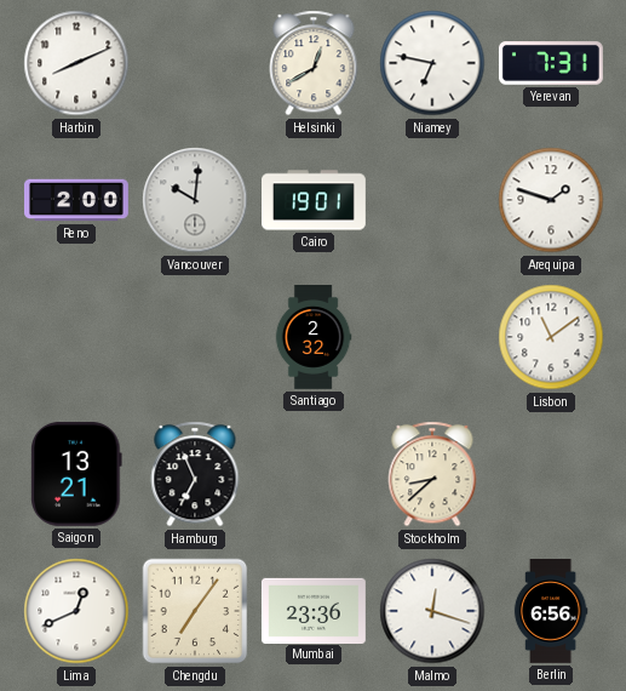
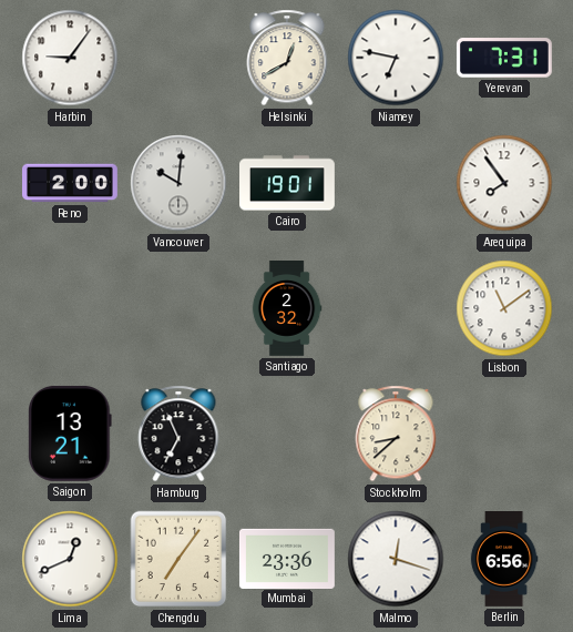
Harbin: 8:11 -> 9:06
Arequipa: 1:48 -> 7:54
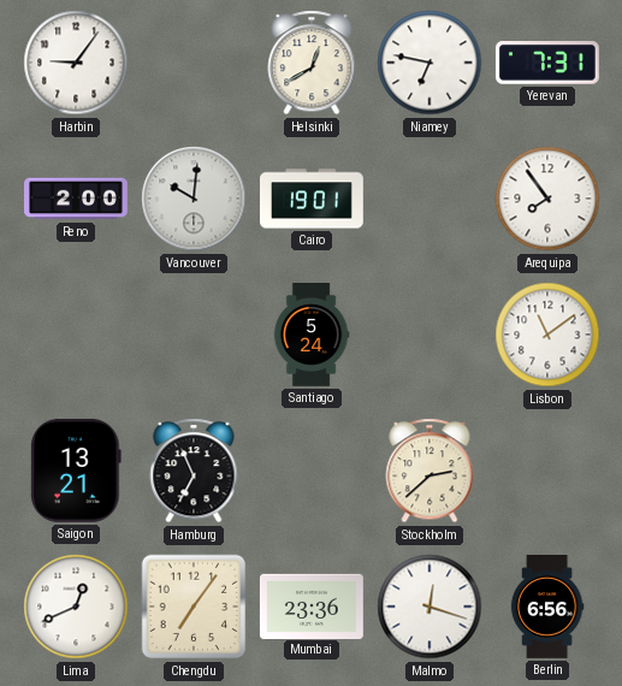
Santiago: 2:32 -> 5:24
Stockholm: 8:38 -> 2:38
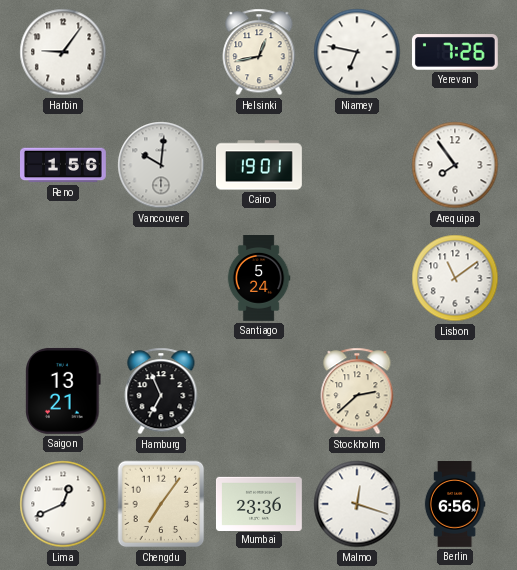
Helsinki: 12:40 -> 12:43
Yerevan: 7:31 -> 7:26
Reno: 2:00 -> 1:56
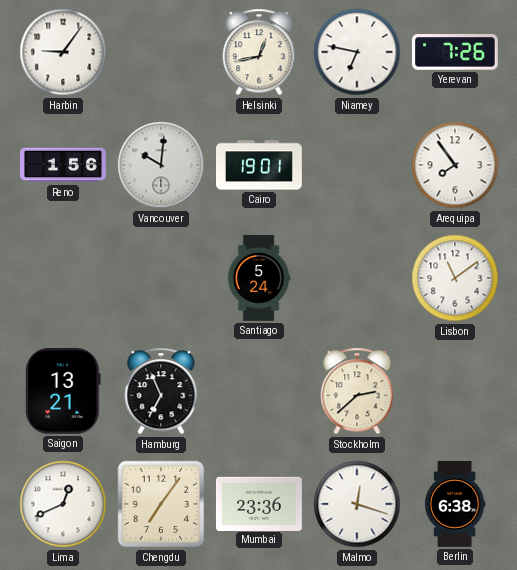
Berlin: 6:56 -> 6:38
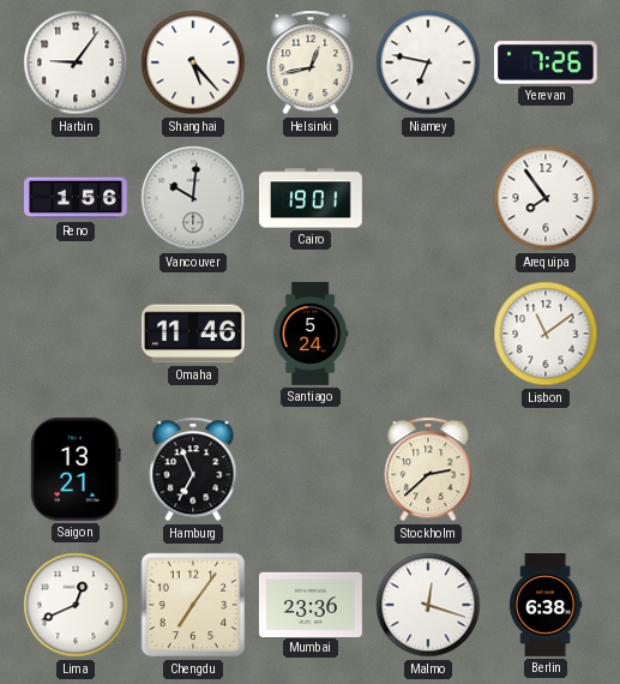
Shanghai: none -> 5:23
Omaha: none -> 11:46
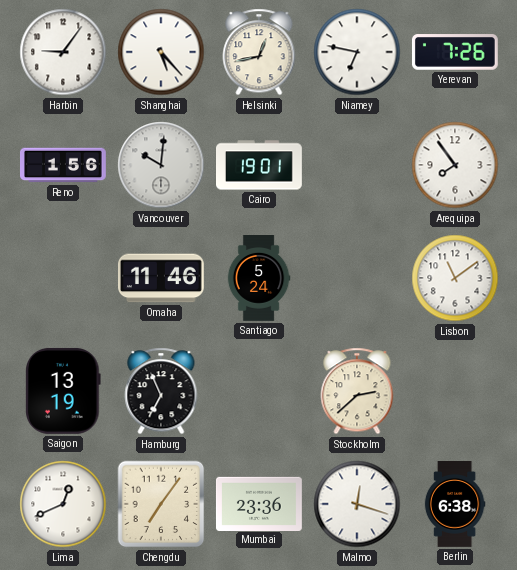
Saigon: 13:21 -> 13:19
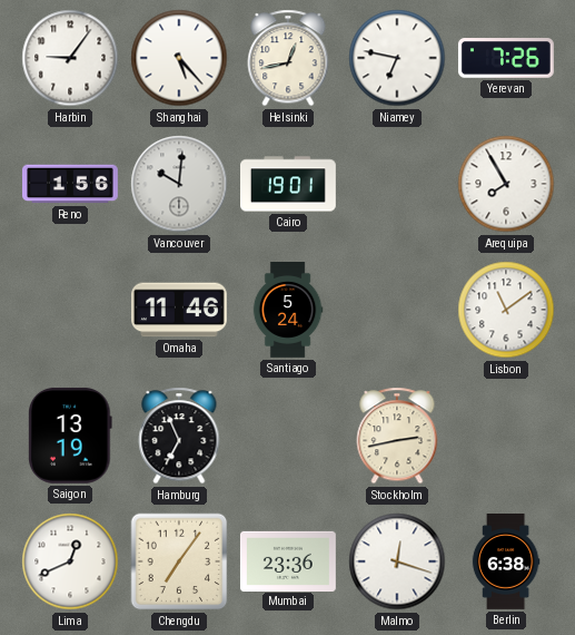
Arequipa: 7:54 -> 7:55
Stockholm: 2:38 -> 2:43
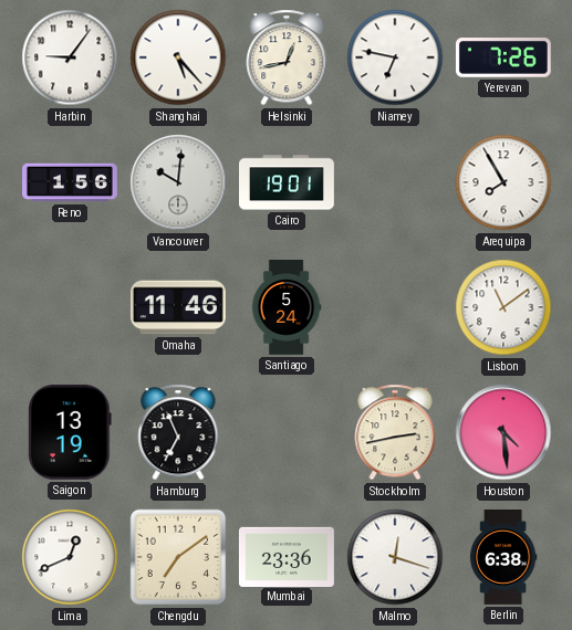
Houston: none -> 4:29
Chengdu: 7:06 -> 7:09
